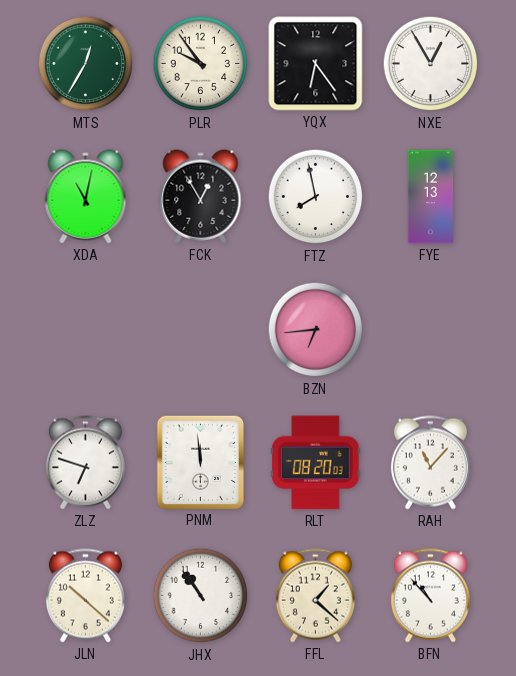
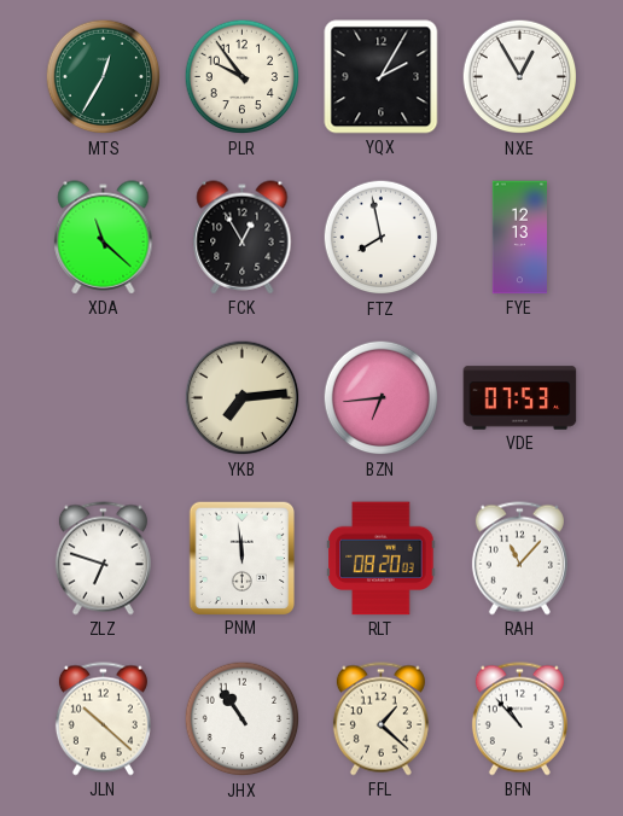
YQX: 6:24 -> 2:05
XDA: 11:02 -> 11:22
YKB: none -> 7:14
VDE: none -> 07:53
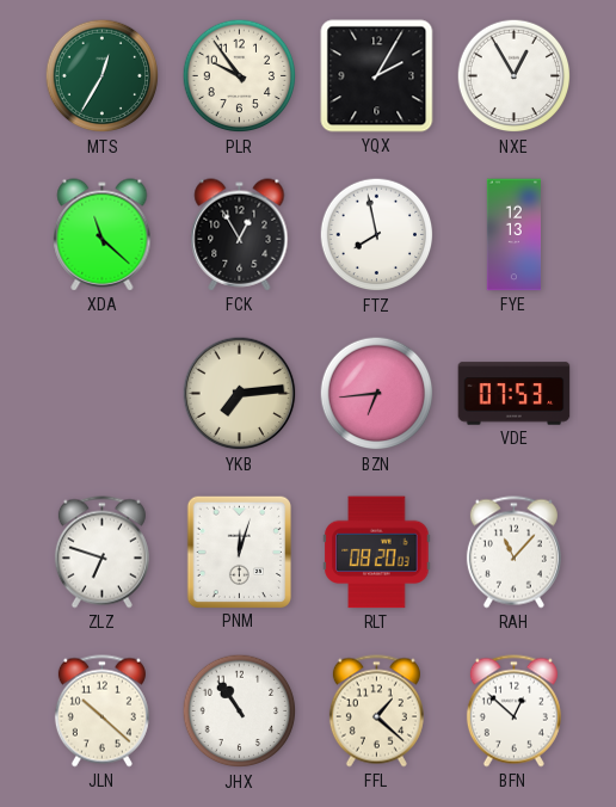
PNM: 11:59 -> 12:03
BFN: 10:53 -> 12:52
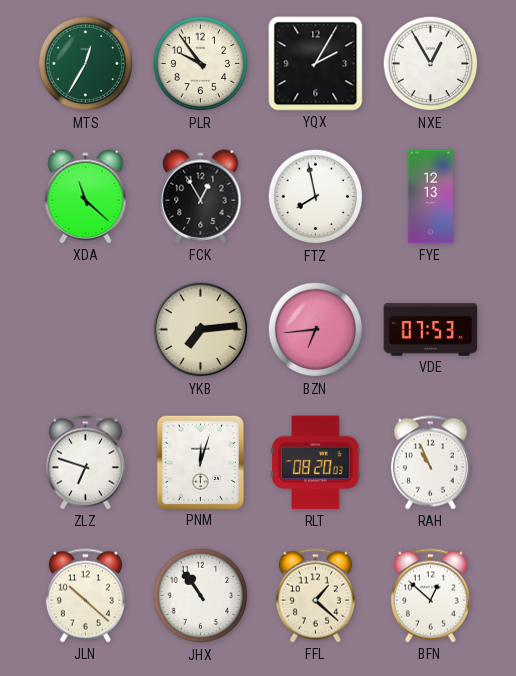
RAH: 11:07 -> 10:56
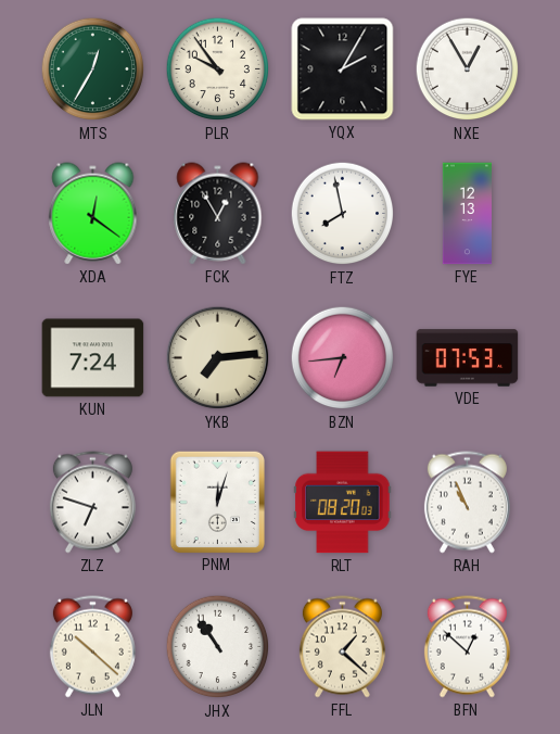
XDA: 11:22 -> 12:21
KUN: none -> 7:24
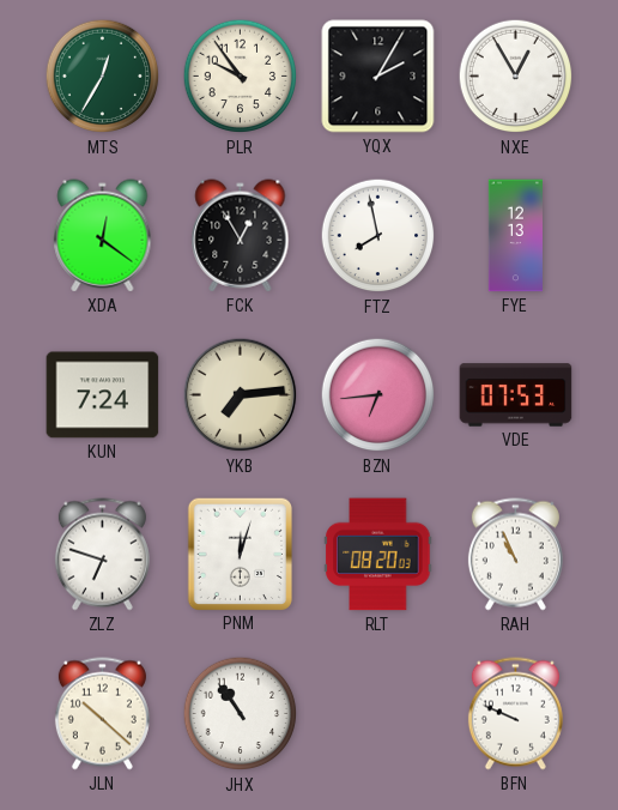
FFL: 1:22 -> none
BFN: 12:52 -> 9:49
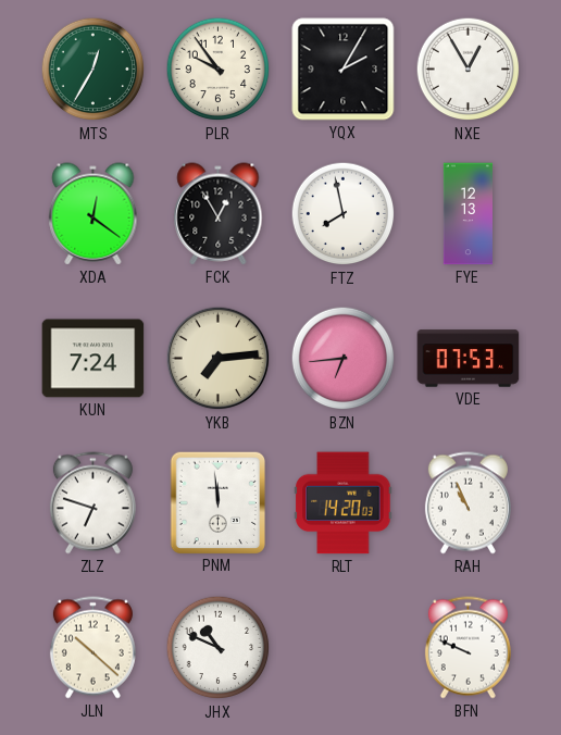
PNM: 12:03 -> 11:59
RLT: 08:20 -> 14:20
JHX: 10:54 -> 10:49
